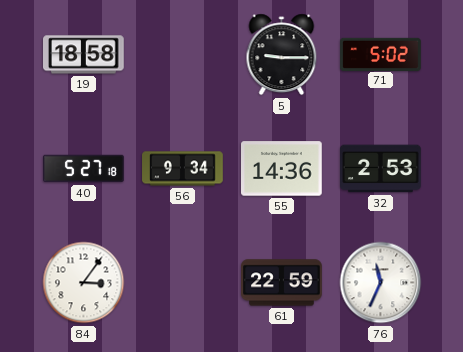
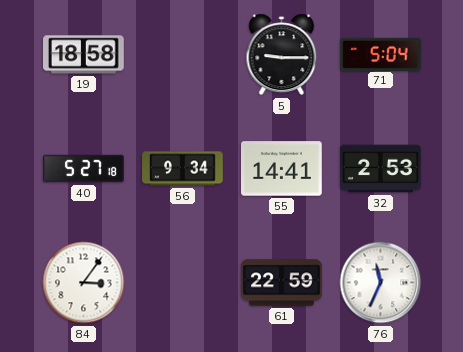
71: 5:02 -> 5:04
55: 14:36 -> 14:41
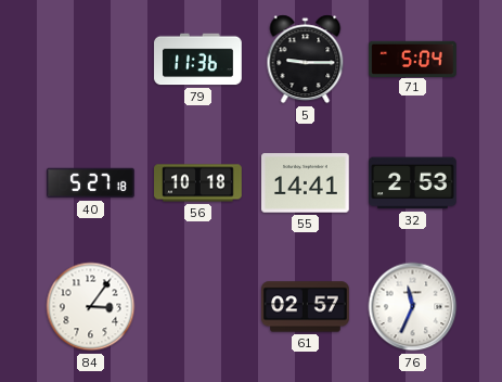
19: 18:58 -> none
79: none -> 11:36
56: 9:34 -> 10:18
61: 22:59 -> 02:57
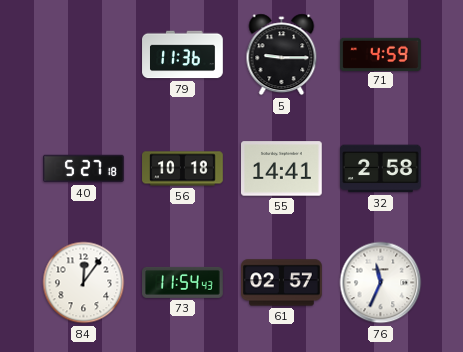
71: 5:04 -> 4:59
32: 2:53 -> 2:58
84: 3:06 -> 12:06
73: none -> 11:54
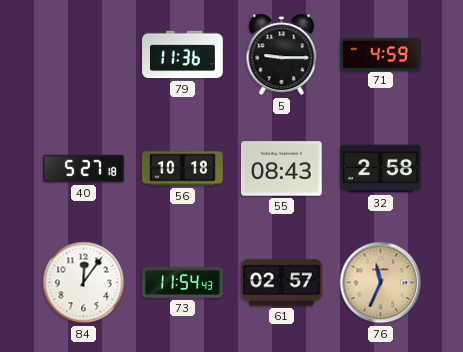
55: 14:41 -> 08:43
76 dial: white -> champagne
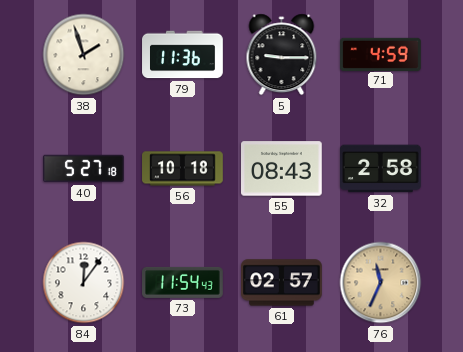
38: none -> 1:57
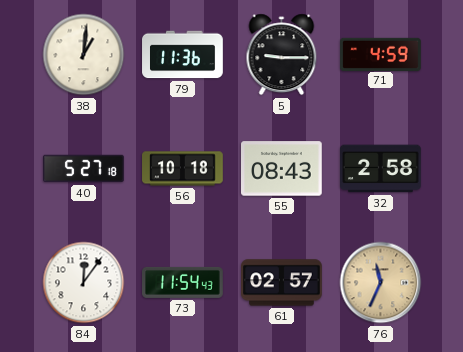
38: 1:57 -> 1:01
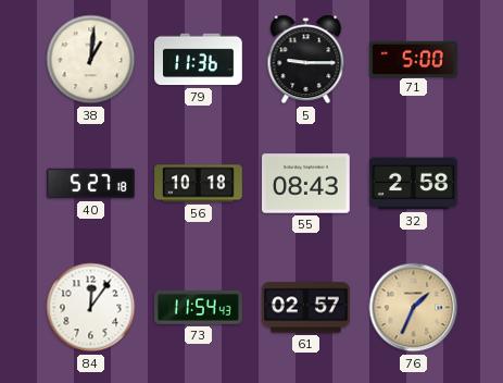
71: 4:59 -> 5:00
76: 11:34 -> 1:34
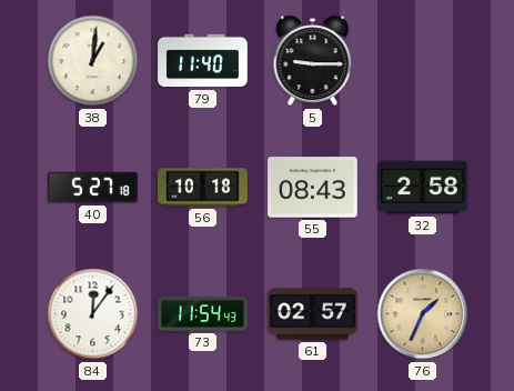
79: 11:36 -> 11:40
71: 5:00 -> none
